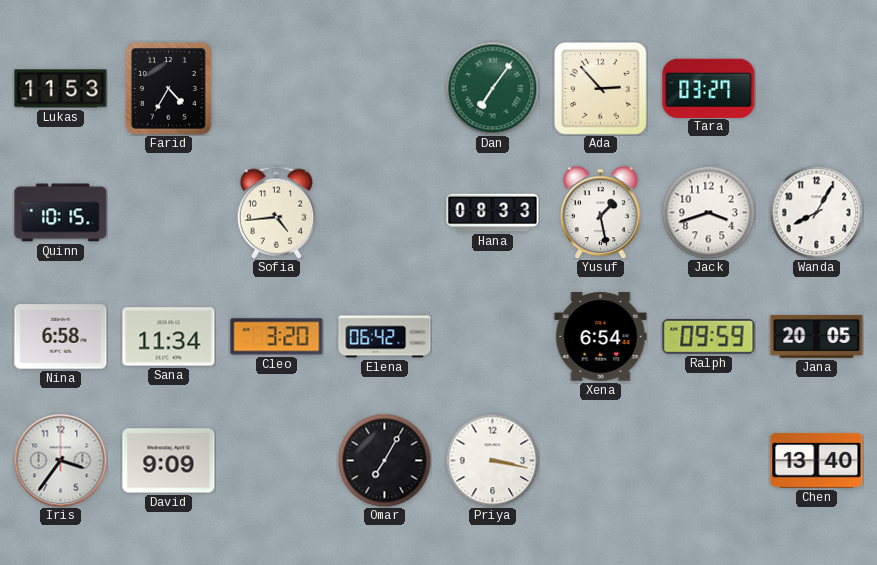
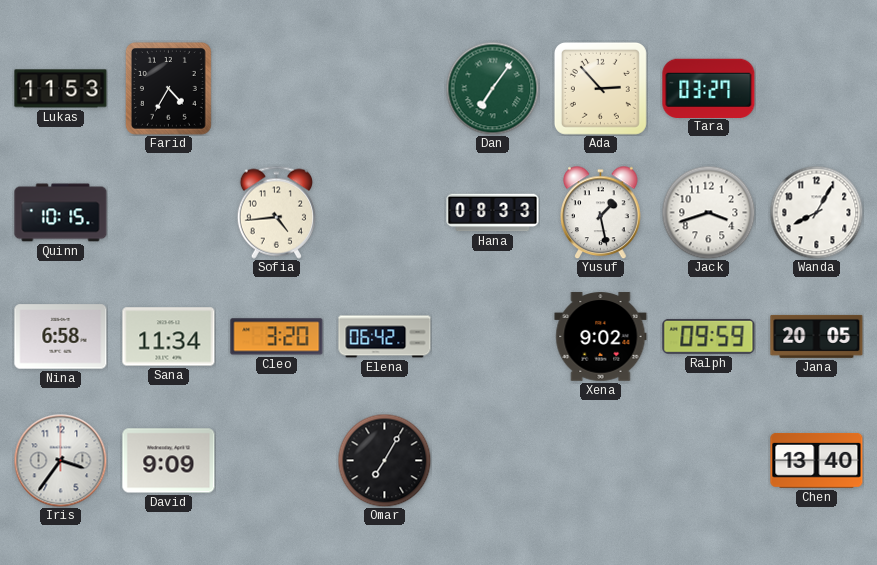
Xena: 6:54 -> 9:02
Priya: 3:17 -> none
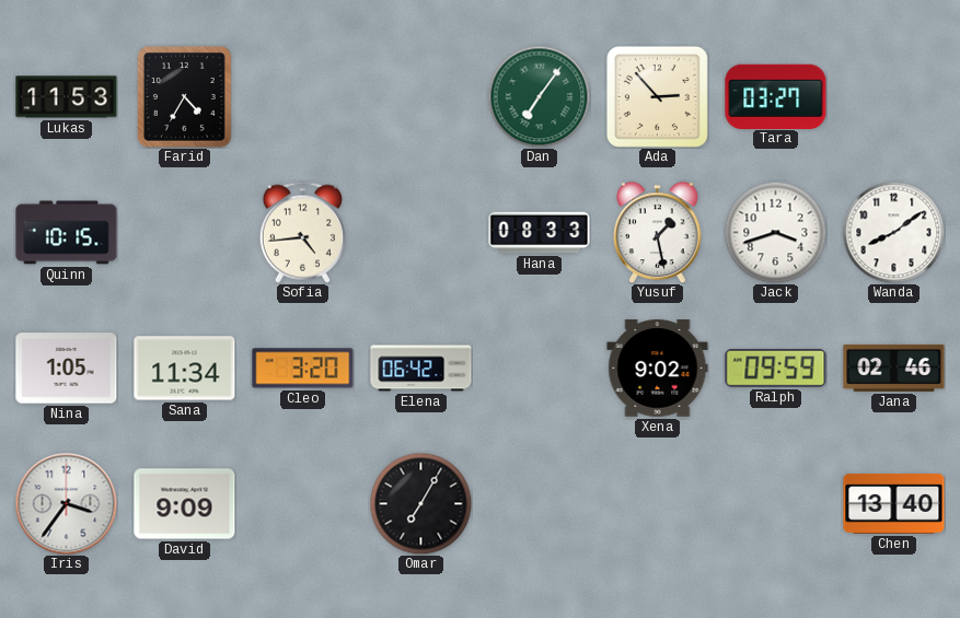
Wanda: 8:05 -> 8:09
Nina: 6:58 -> 1:05
Jana: 20:05 -> 02:46
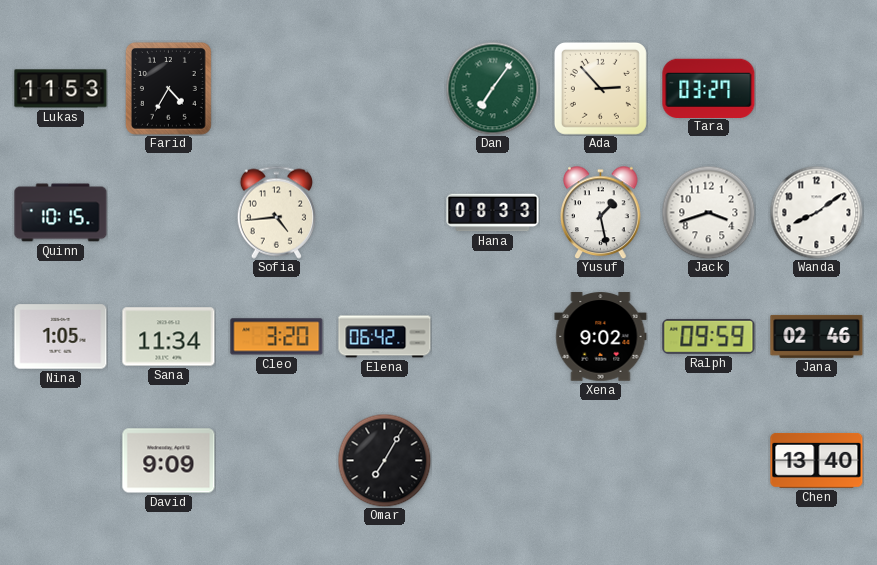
Iris: 3:36 -> none
